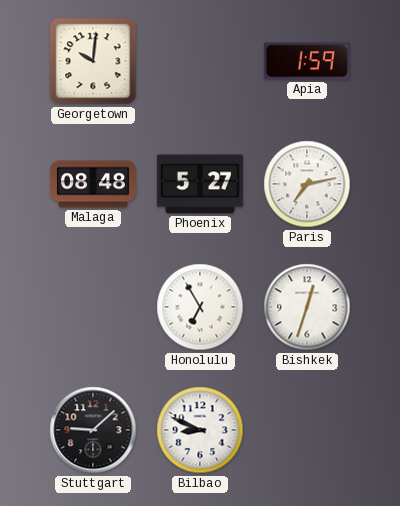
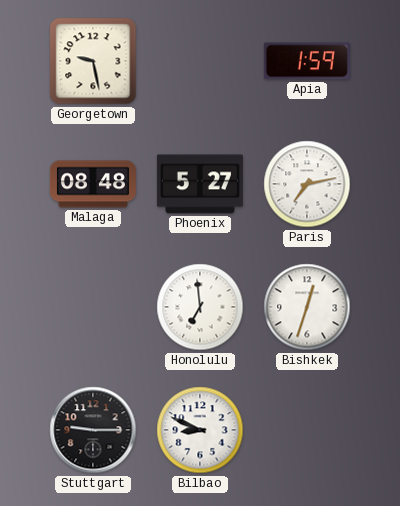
Georgetown: 10:01 -> 9:28
Honolulu: 6:55 -> 6:59
Stuttgart: 9:08 -> 9:15
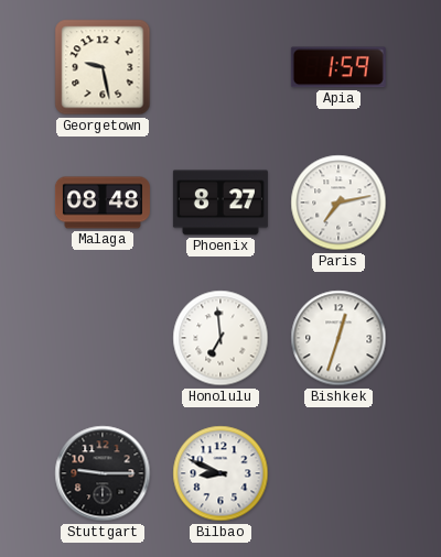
Phoenix: 5:27 -> 8:27
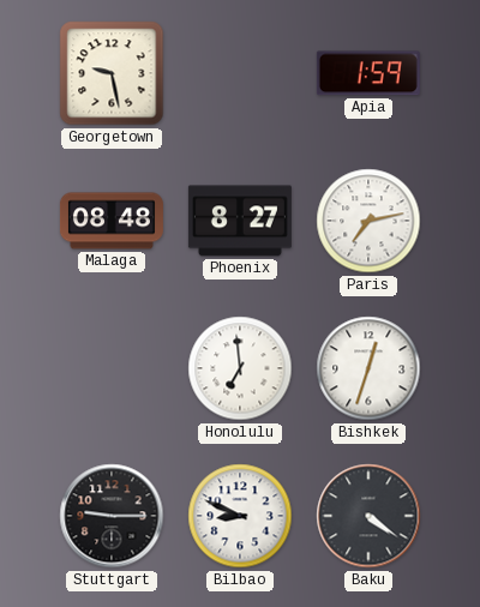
Baku: none -> 4:21
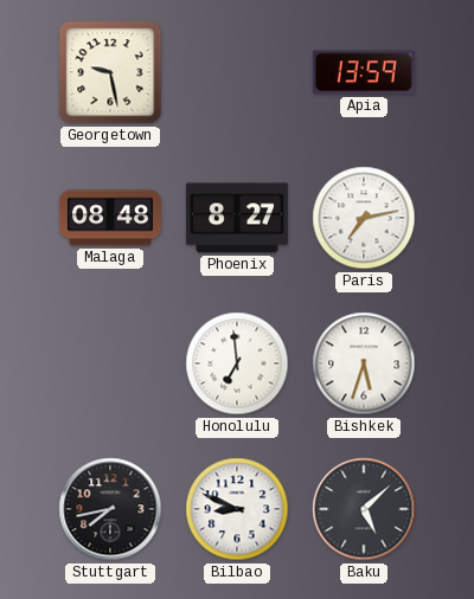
Apia: 1:59 -> 13:59
Bishkek: 12:33 -> 5:33
Stuttgart: 9:15 -> 7:43
Baku: 4:21 -> 5:08
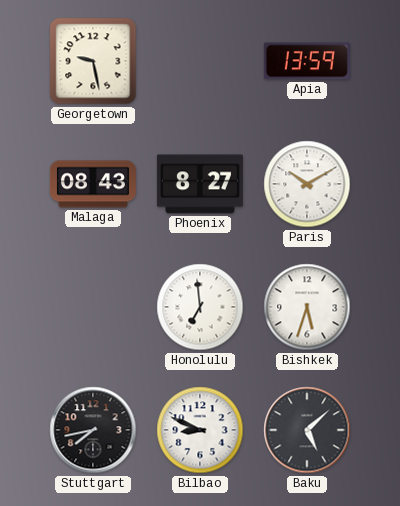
Malaga: 08:48 -> 08:43
Paris: 7:13 -> 10:10
